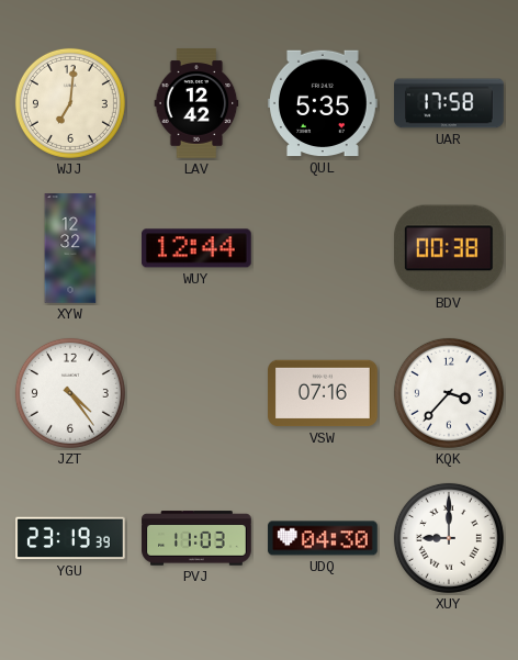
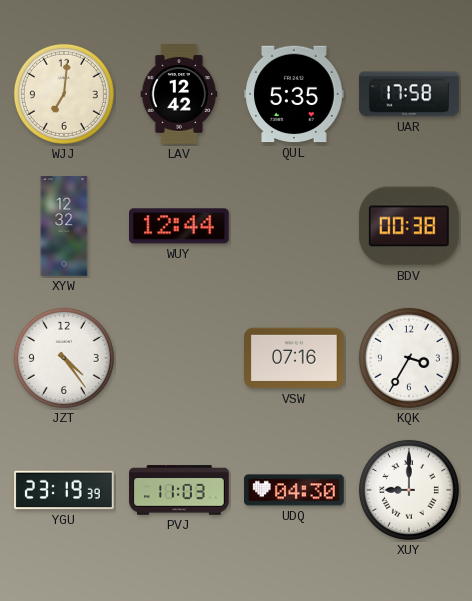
KQK: 3:37 -> 3:35
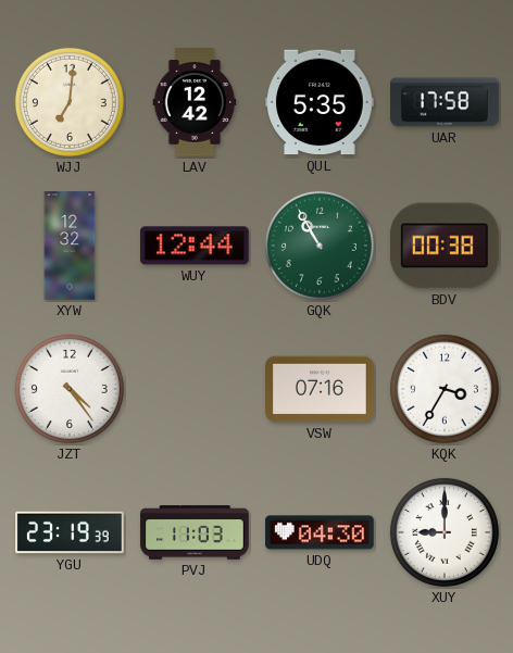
GQK: none -> 10:55
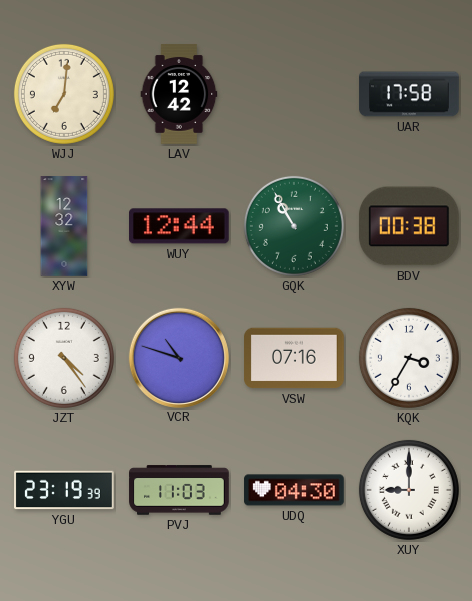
QUL: 5:35 -> none
VCR: none -> 10:48
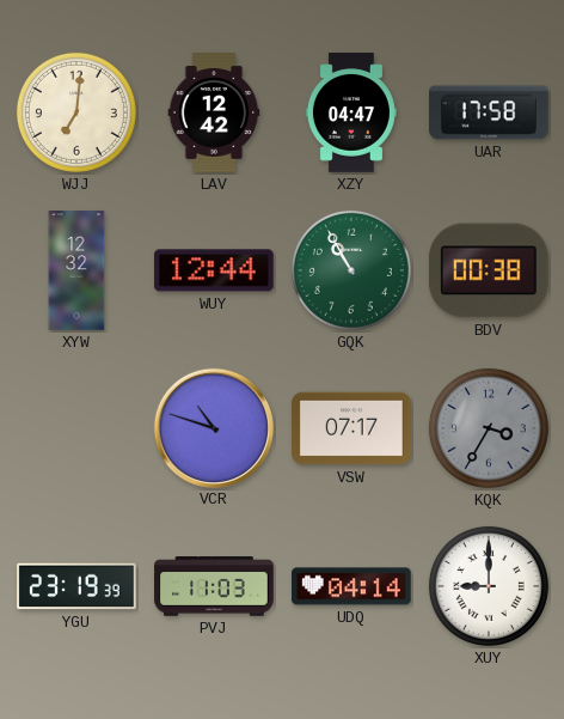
XZY: none -> 04:47
JZT: 4:24 -> none
VSW: 07:16 -> 07:17
KQK dial: white -> grey
UDQ: 04:30 -> 04:14
